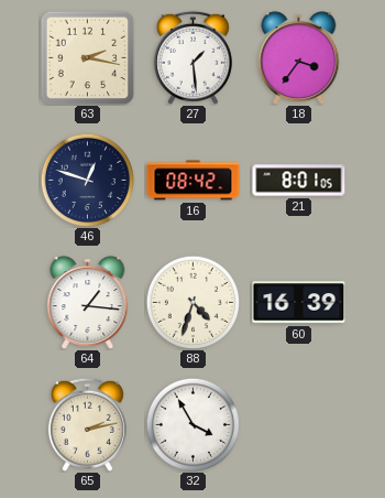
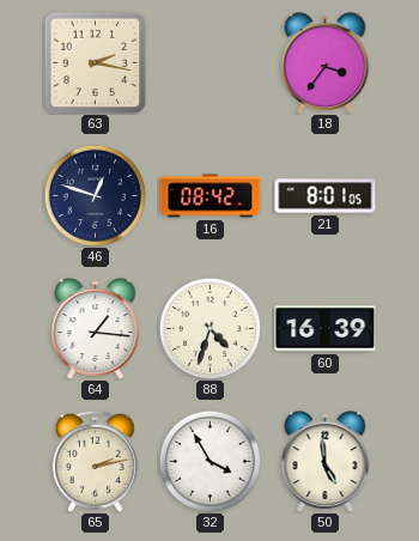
27: 1:29 -> none
50: none -> 4:59
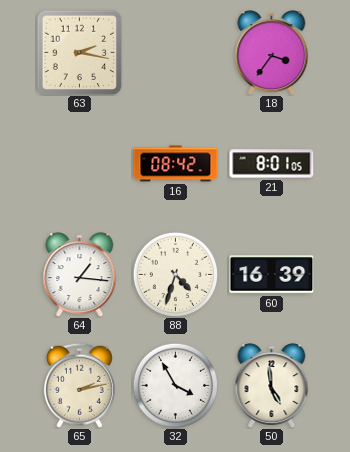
46: 12:48 -> none
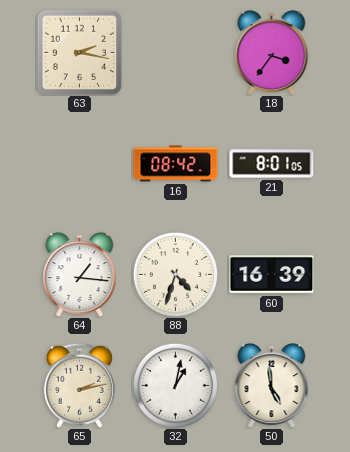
32: 3:55 -> 1:02
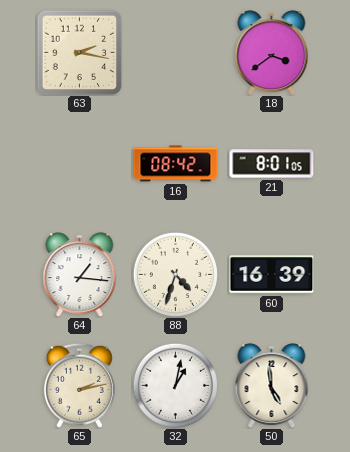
18: 3:36 -> 3:39
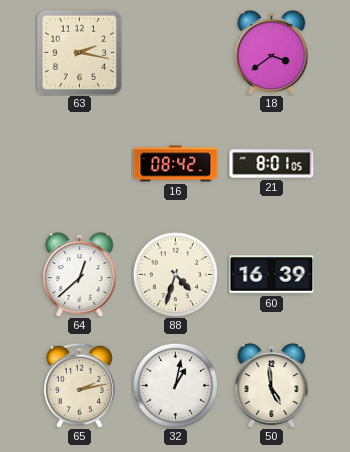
64: 1:16 -> 12:38
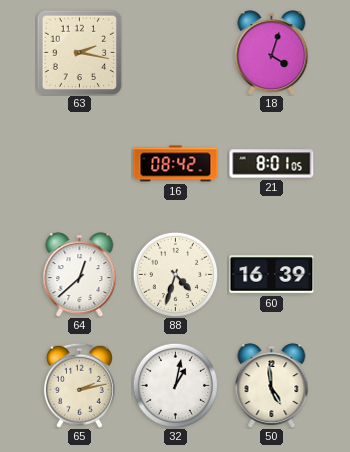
18: 3:39 -> 4:03
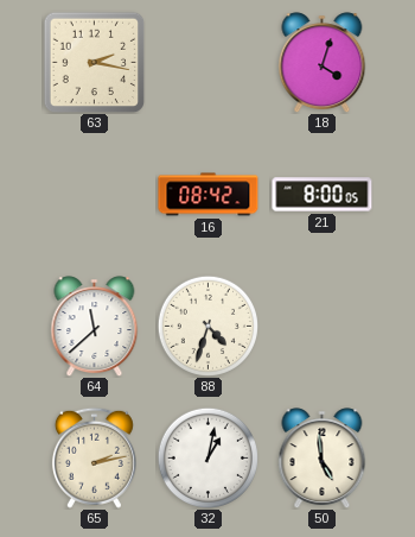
21: 8:01 -> 8:00
64: 12:38 -> 11:38
60: 16:39 -> none
